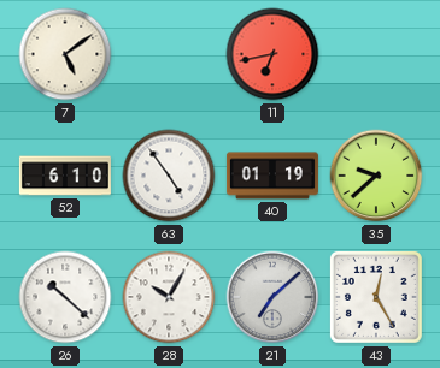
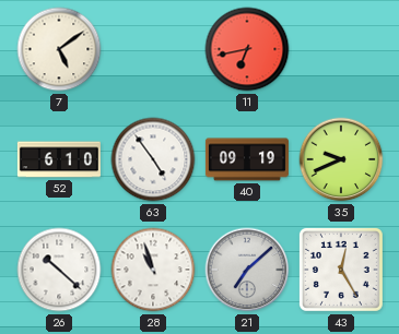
40: 01:19 -> 09:19
35: 9:38 -> 9:41
28: 10:05 -> 10:57
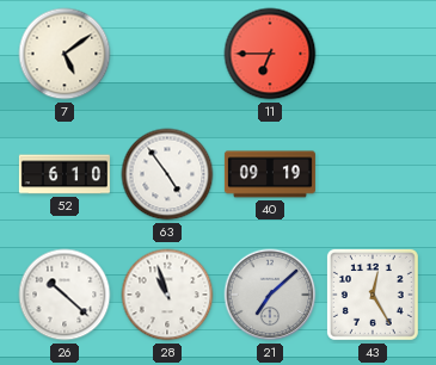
11: 6:43 -> 6:45
35: 9:41 -> none
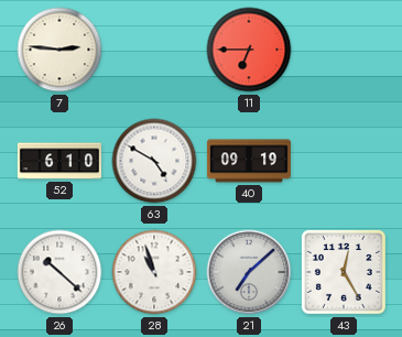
7: 5:09 -> 2:46
63: 4:54 -> 4:50
